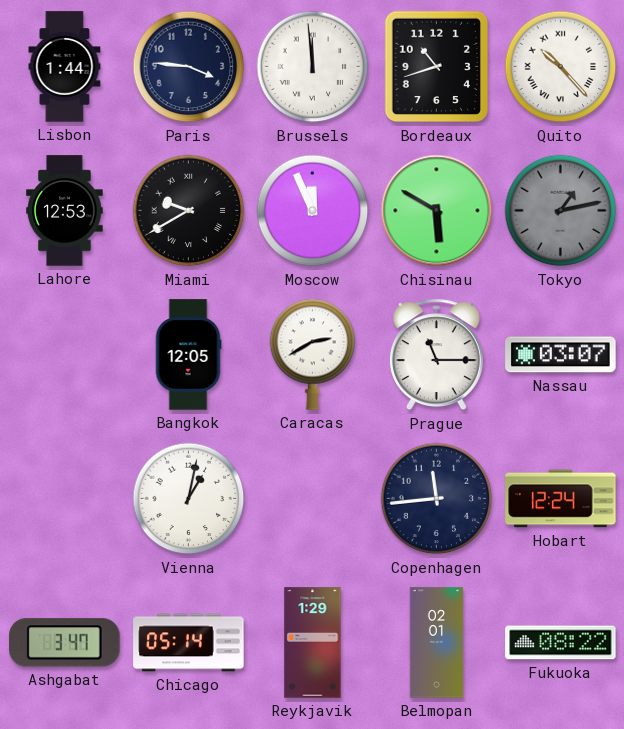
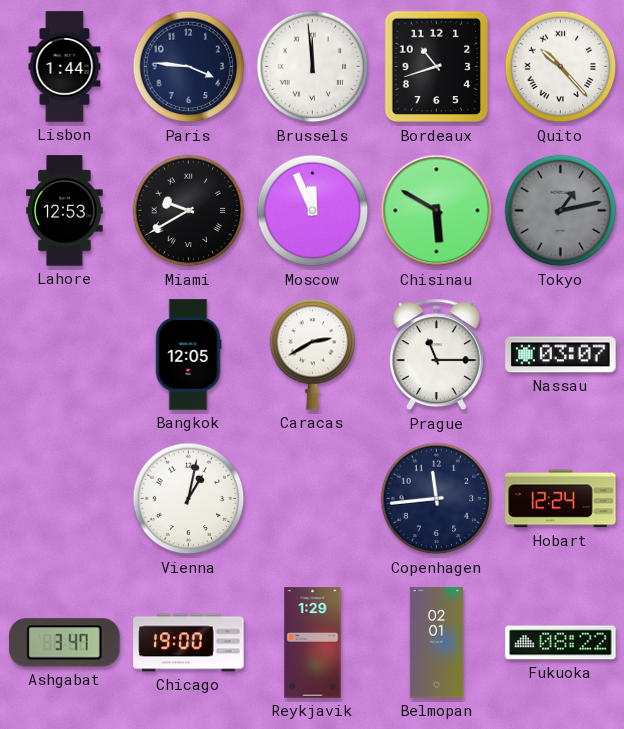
Chicago: 05:14 -> 19:00
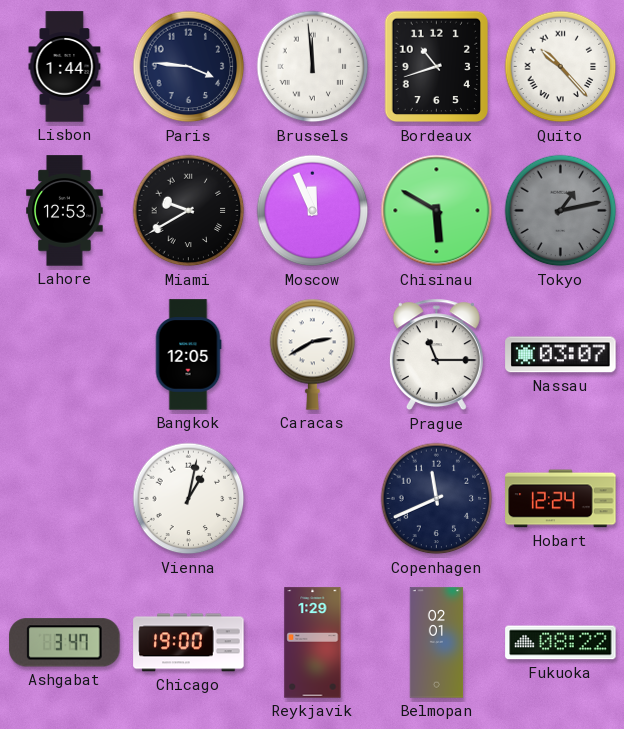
Copenhagen: 11:44 -> 11:41
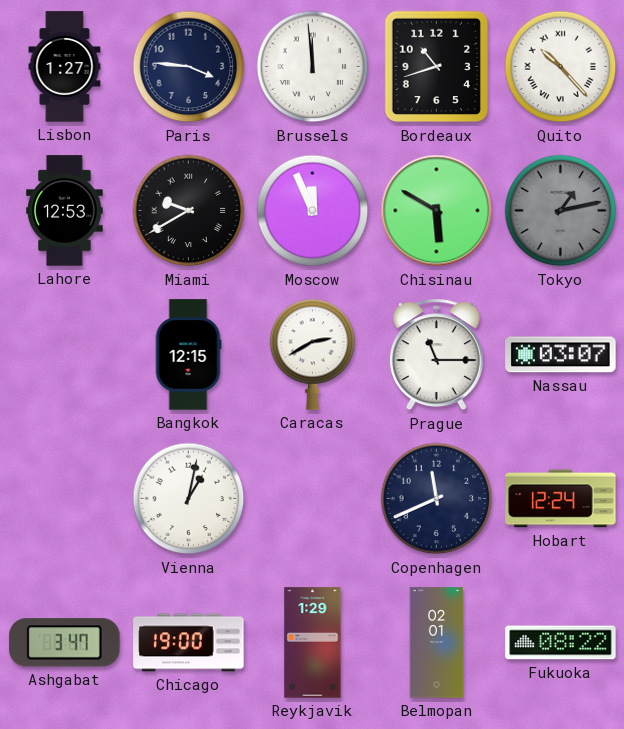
Lisbon: 1:44 -> 1:27
Bangkok: 12:05 -> 12:15
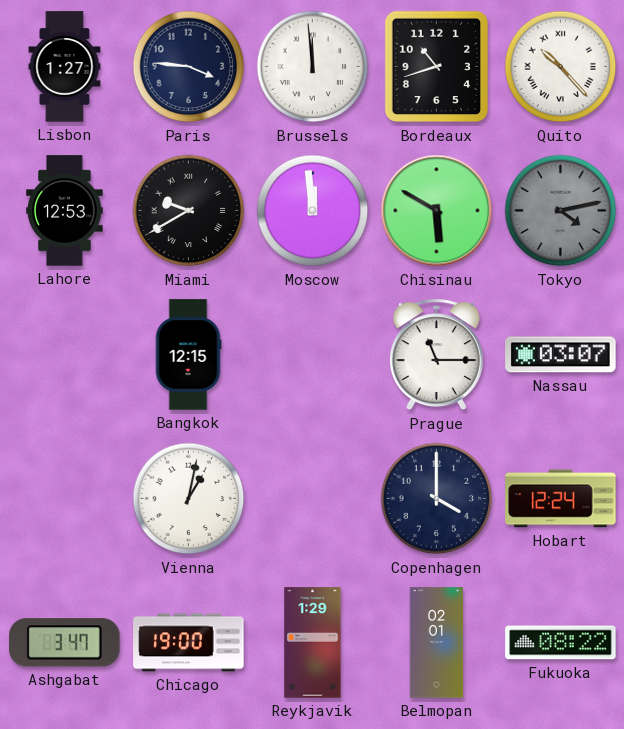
Moscow: 11:56 -> 11:59
Tokyo: 1:13 -> 4:13
Caracas: 2:40 -> none
Copenhagen: 11:41 -> 4:00
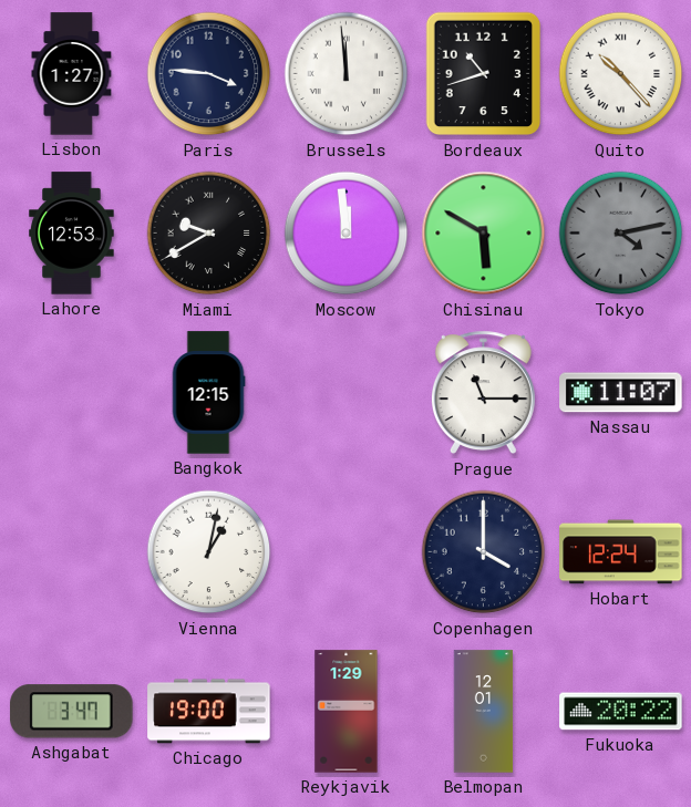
Nassau: 03:07 -> 11:07
Belmopan: 02:01 -> 12:01
Fukuoka: 08:22 -> 20:22
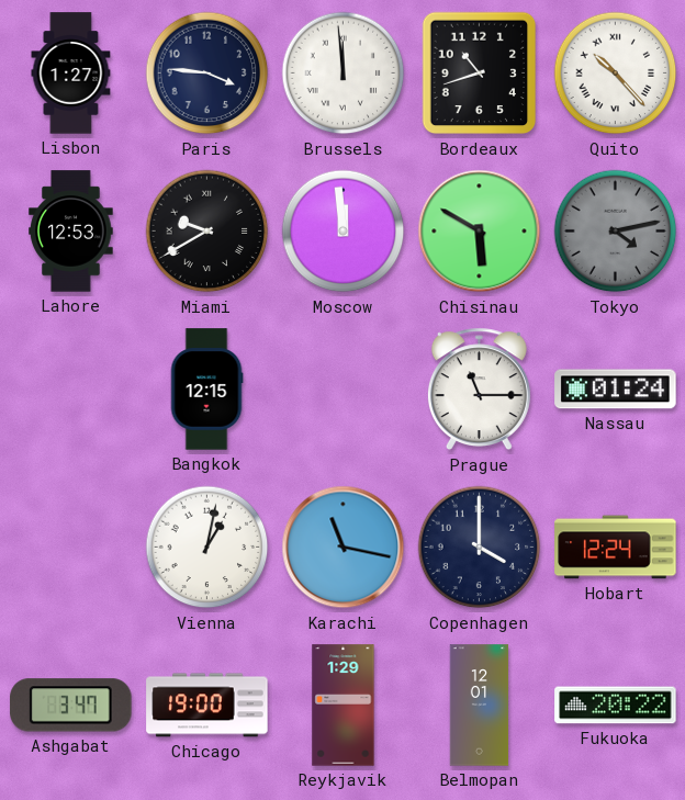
Nassau: 11:07 -> 01:24
Karachi: none -> 11:17
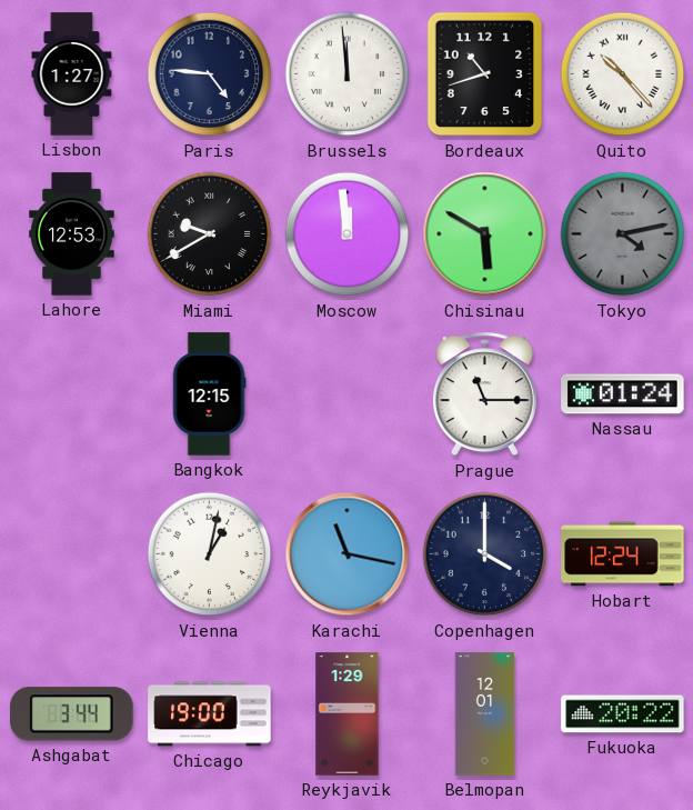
Paris: 3:46 -> 4:46
Ashgabat: 3:47 -> 3:44
